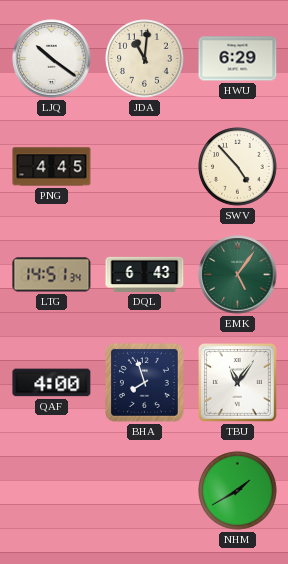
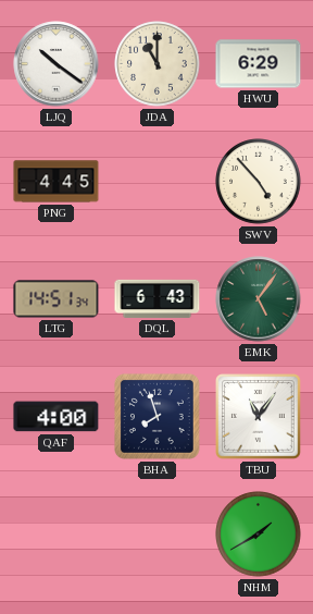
JDA: 11:01 -> 11:00
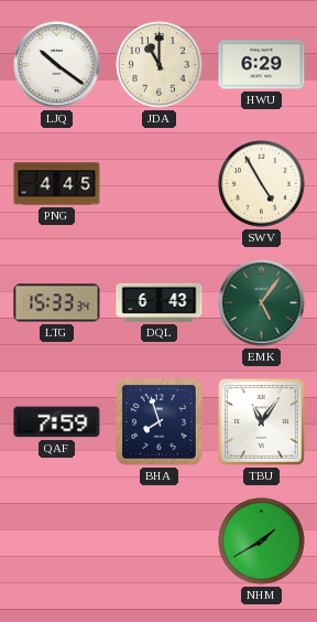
SWV: 4:53 -> 4:55
LTG: 14:51 -> 15:33
QAF: 4:00 -> 7:59
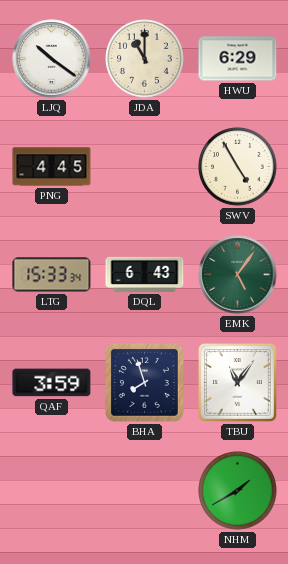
QAF: 7:59 -> 3:59
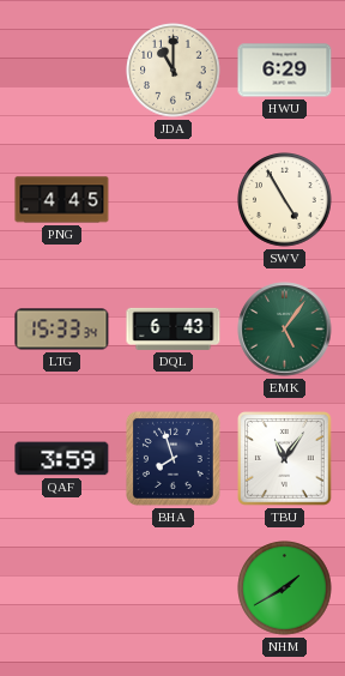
LJQ: 10:21 -> none
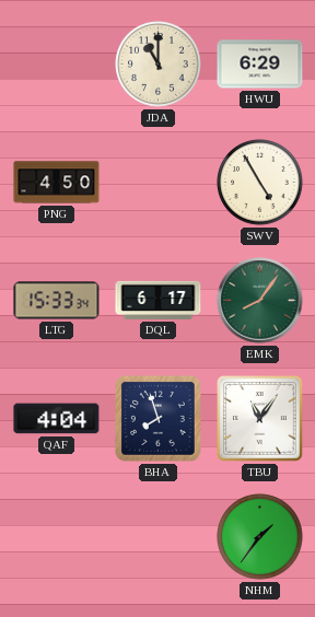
PNG: 4:45 -> 4:50
DQL: 6:43 -> 6:17
EMK: 5:06 -> 8:06
QAF: 3:59 -> 4:04
NHM: 1:40 -> 1:36
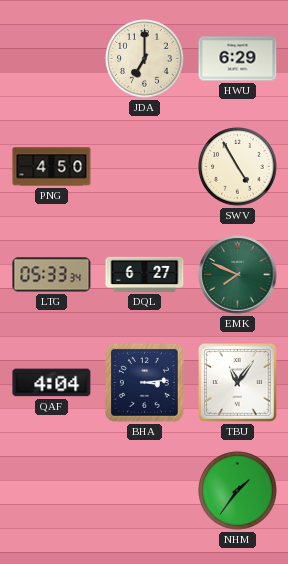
JDA: 11:00 -> 7:00
LTG: 15:33 -> 05:33
DQL: 6:17 -> 6:27
EMK: 8:06 -> 7:49
BHA: 7:57 -> 3:14
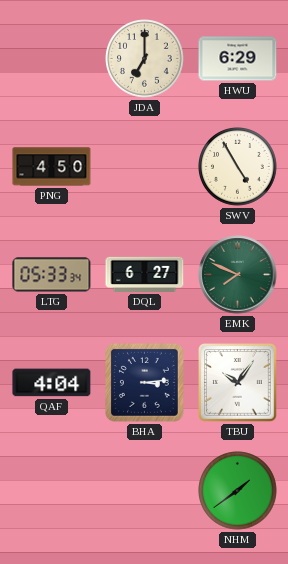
TBU: 11:06 -> 10:06
NHM: 1:36 -> 1:39
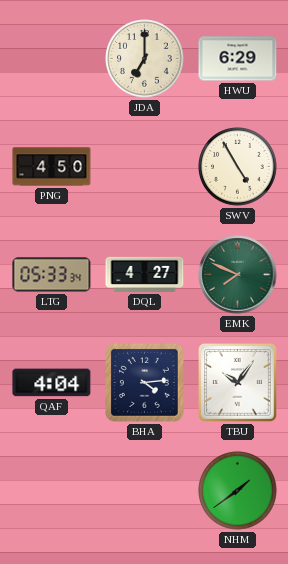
DQL: 6:27 -> 4:27
BHA: 3:14 -> 4:14
